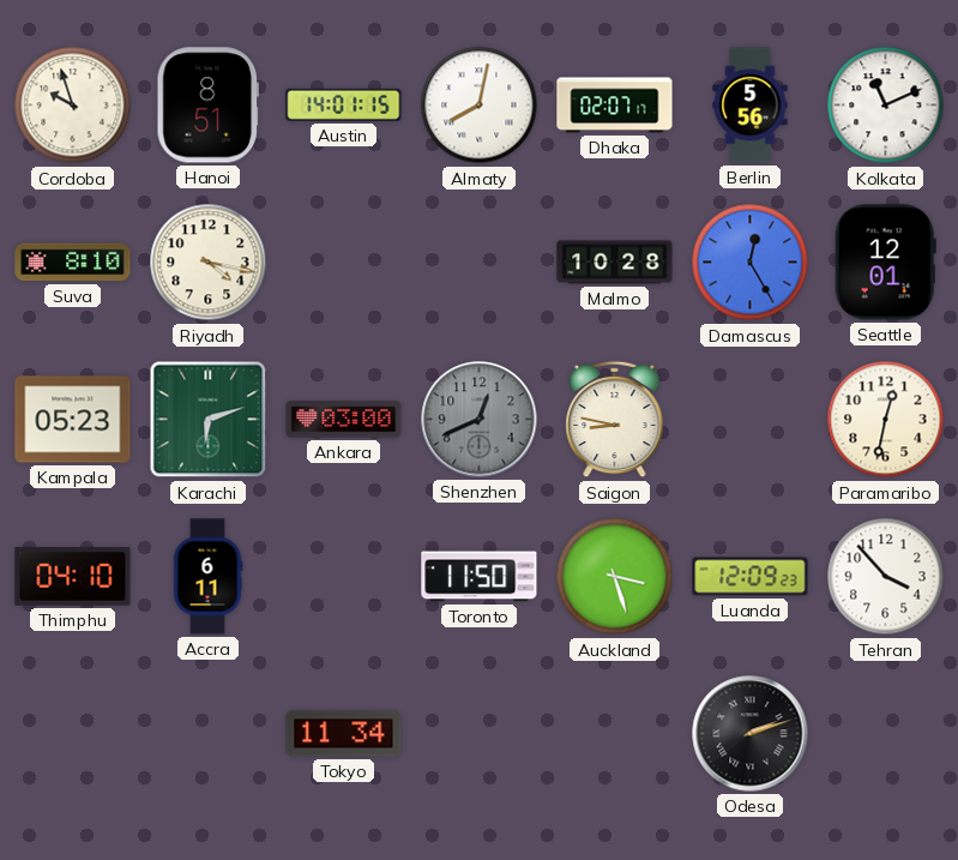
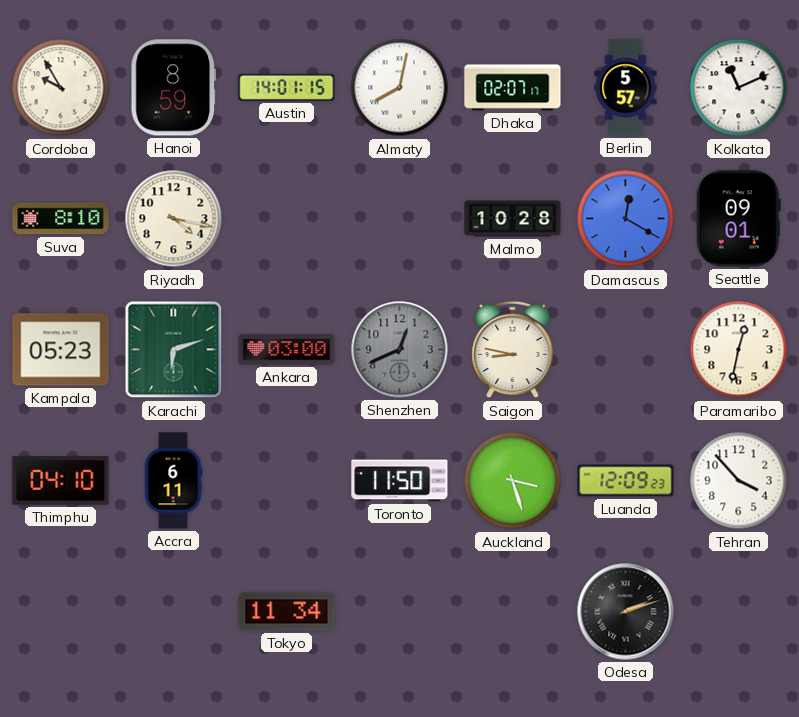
Cordoba: 9:57 -> 9:55
Hanoi: 8:51 -> 8:59
Berlin: 5:56 -> 5:57
Damascus: 12:25 -> 12:20
Seattle: 12:01 -> 09:01
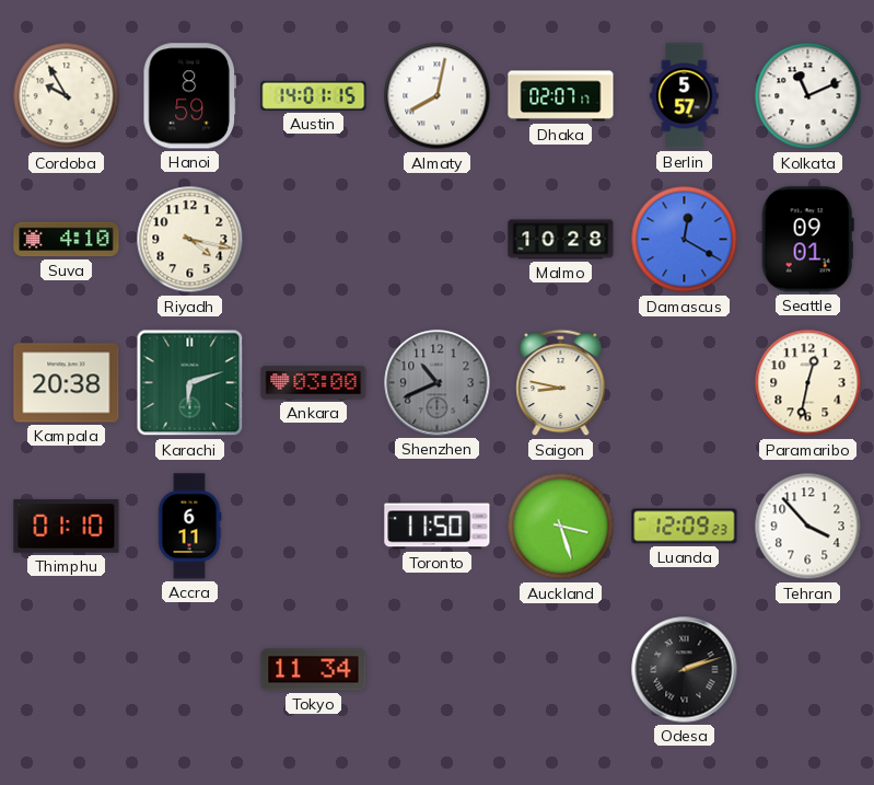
Suva: 8:10 -> 4:10
Kampala: 05:23 -> 20:38
Shenzhen: 12:41 -> 10:41
Thimphu: 04:10 -> 01:10
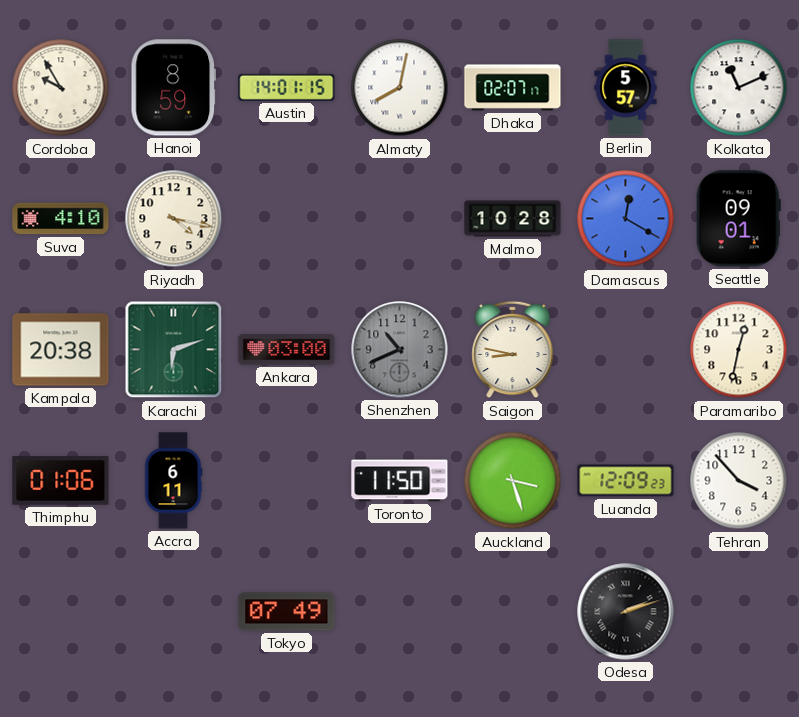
Thimphu: 01:10 -> 01:06
Tokyo: 11:34 -> 07:49
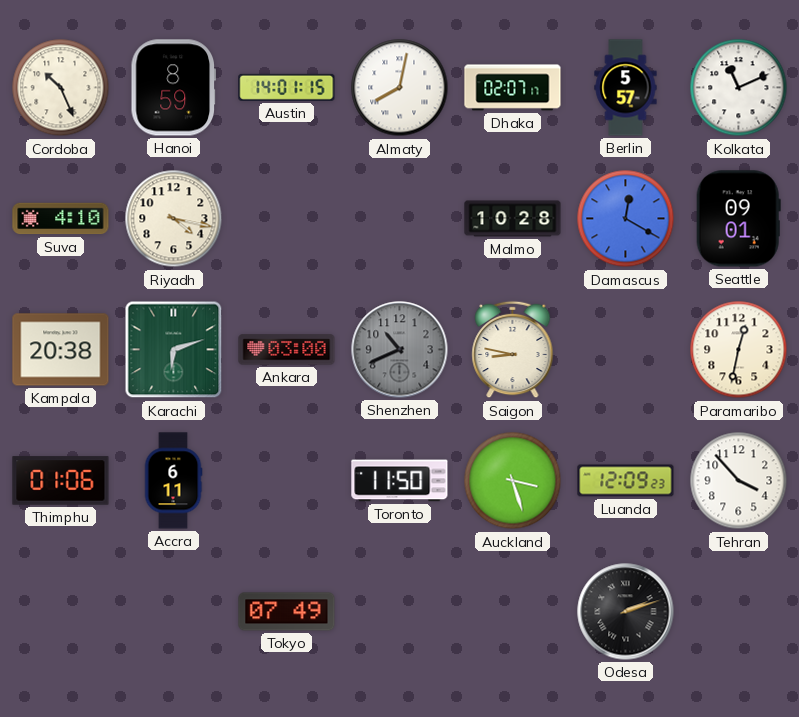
Cordoba: 9:55 -> 10:26
